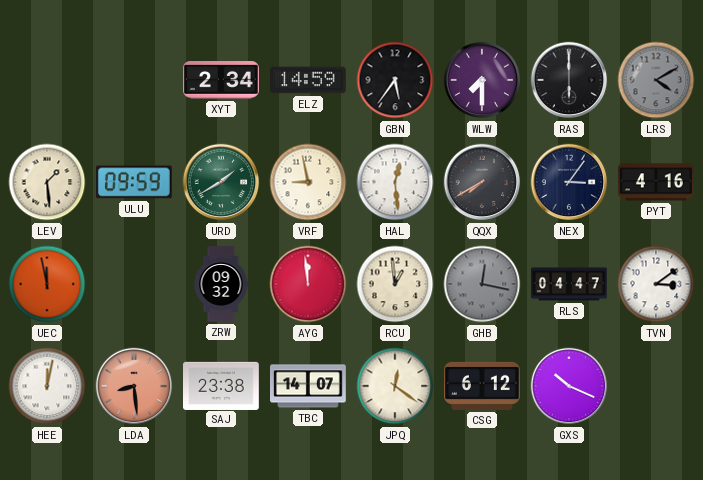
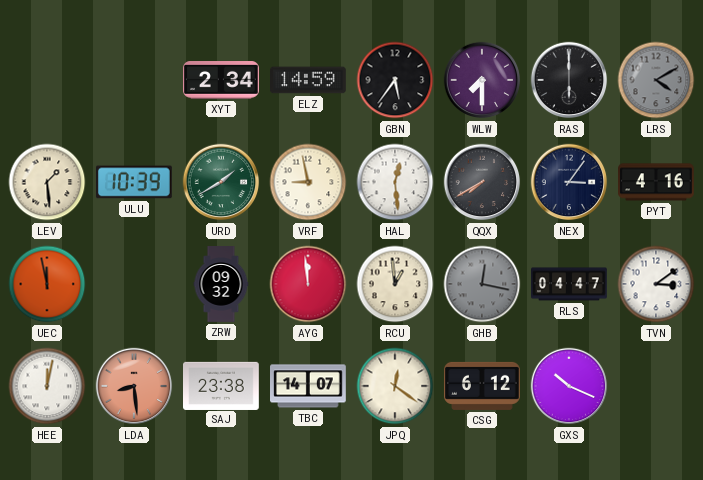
ULU: 09:59 -> 10:39
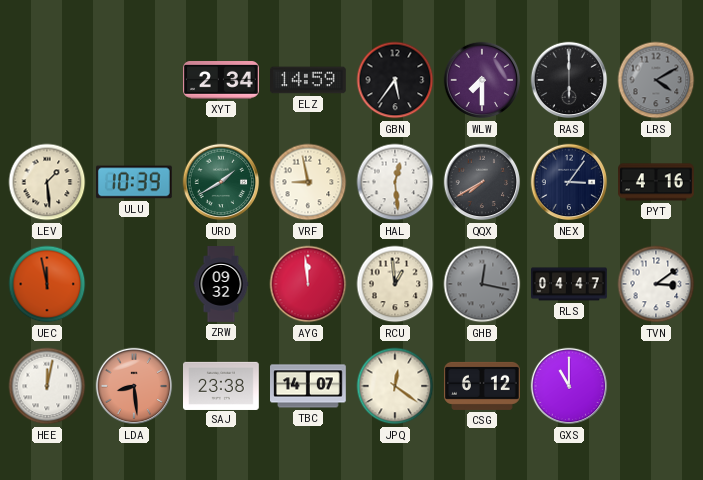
GXS: 10:19 -> 11:00
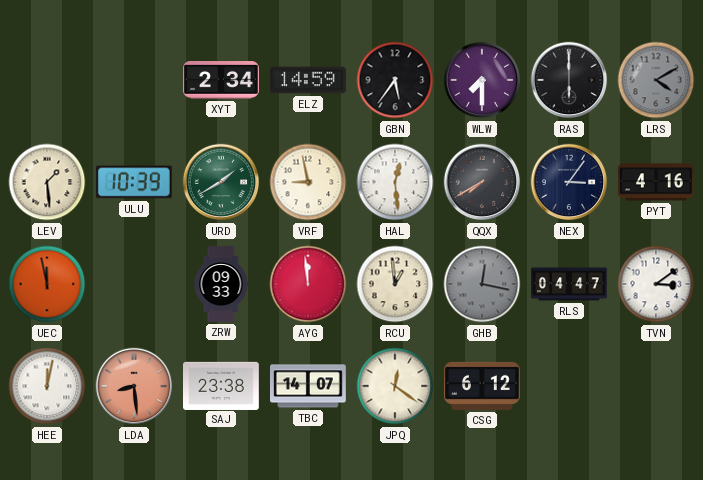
ZRW: 09:32 -> 09:33
GXS: 11:00 -> none
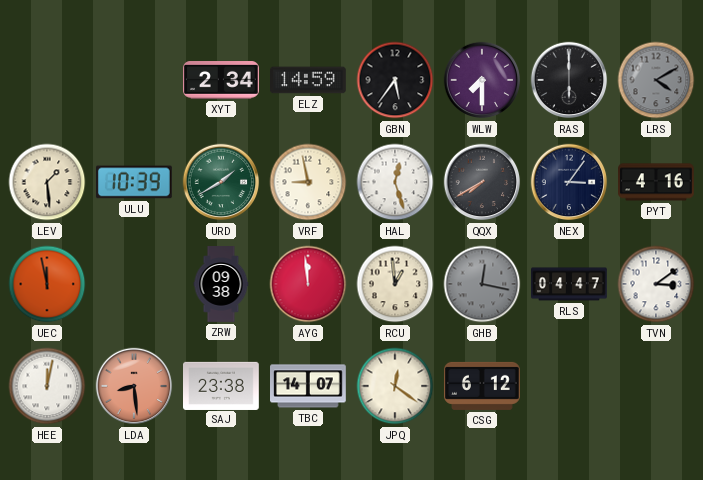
HAL: 12:29 -> 12:27
ZRW: 09:33 -> 09:38
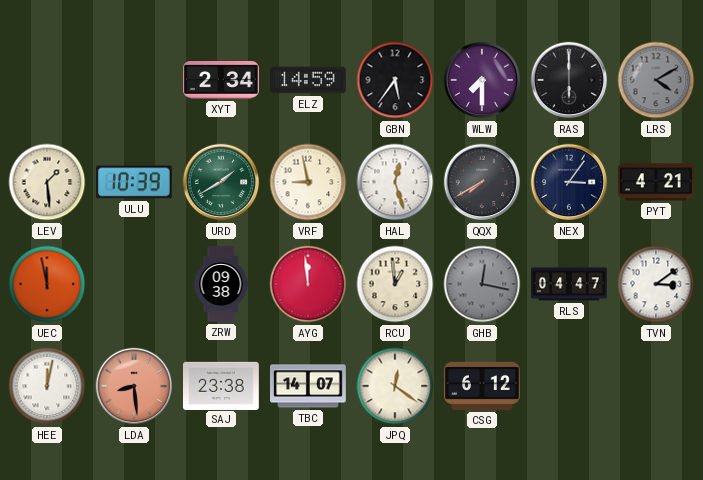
PYT: 4:16 -> 4:21
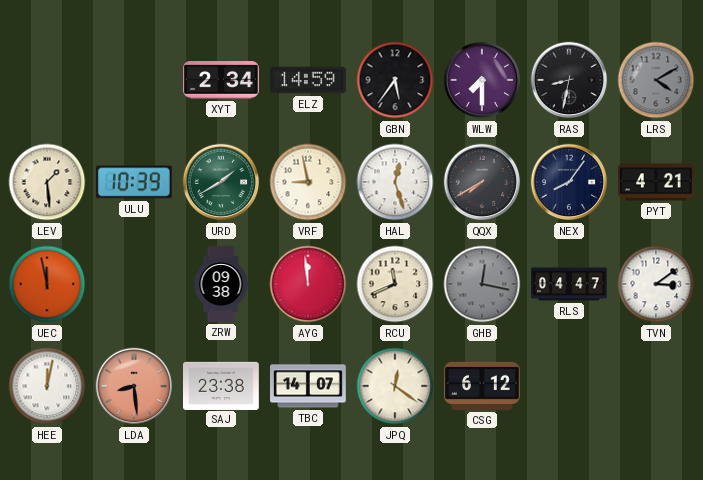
RAS: 6:00 -> 8:32
NEX: 3:06 -> 8:06
RCU: 12:59 -> 11:41
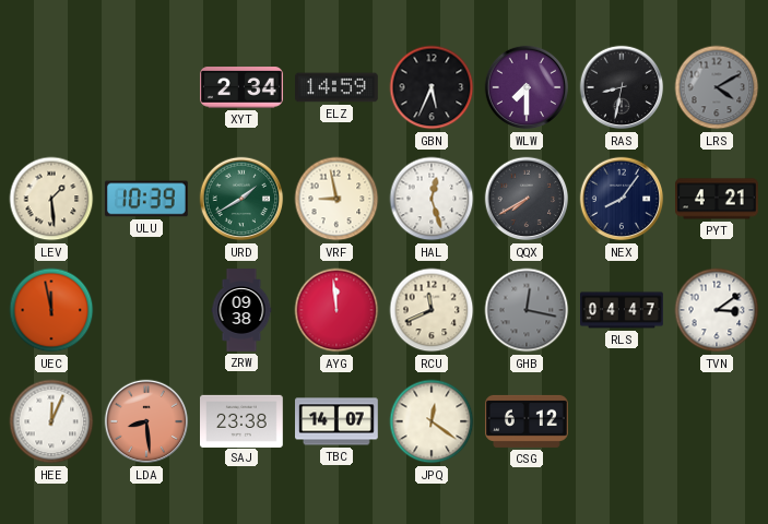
GBN: 5:36 -> 5:34
HEE: 12:02 -> 12:04
